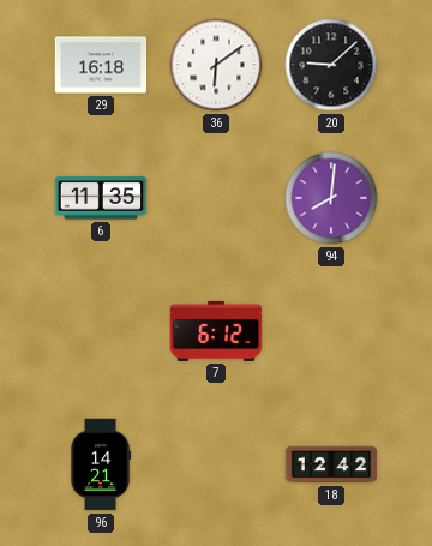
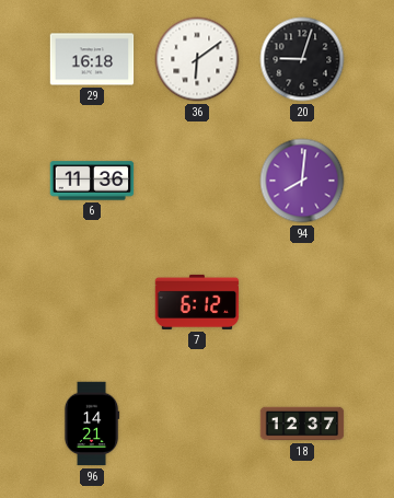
20: 9:08 -> 9:03
6: 11:35 -> 11:36
18: 12:42 -> 12:37
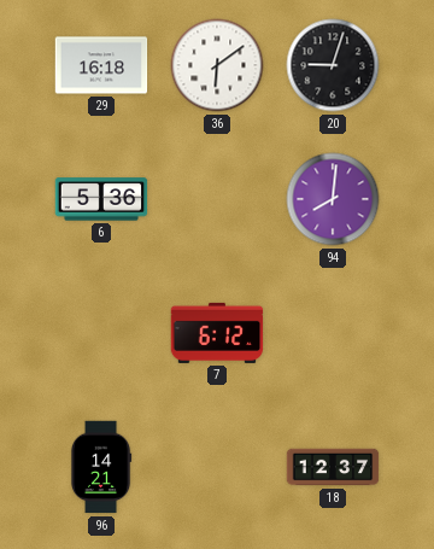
6: 11:36 -> 5:36
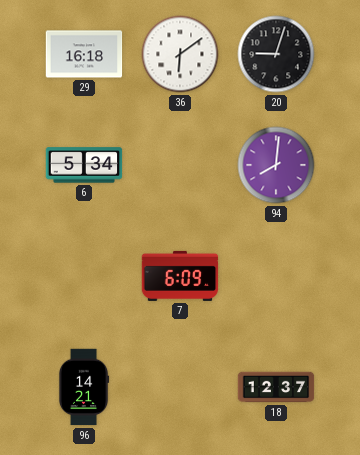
6: 5:36 -> 5:34
7: 6:12 -> 6:09
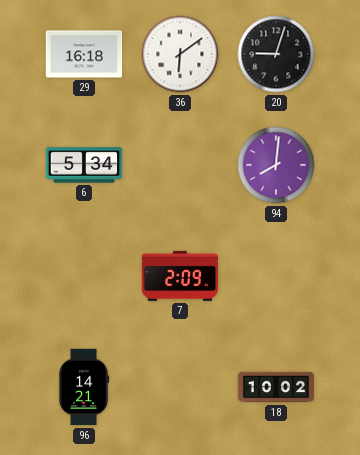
7: 6:09 -> 2:09
18: 12:37 -> 10:02
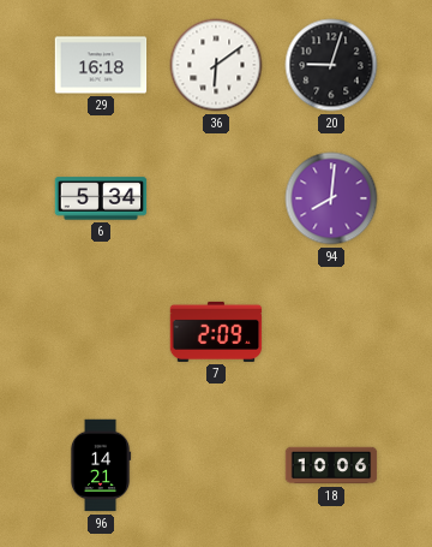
18: 10:02 -> 10:06
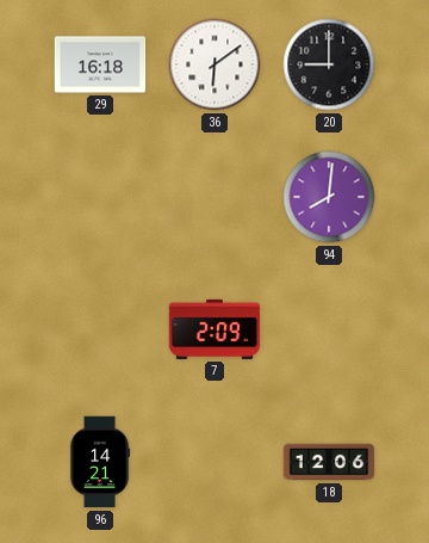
20: 9:03 -> 9:00
6: 5:34 -> none
18: 10:06 -> 12:06
